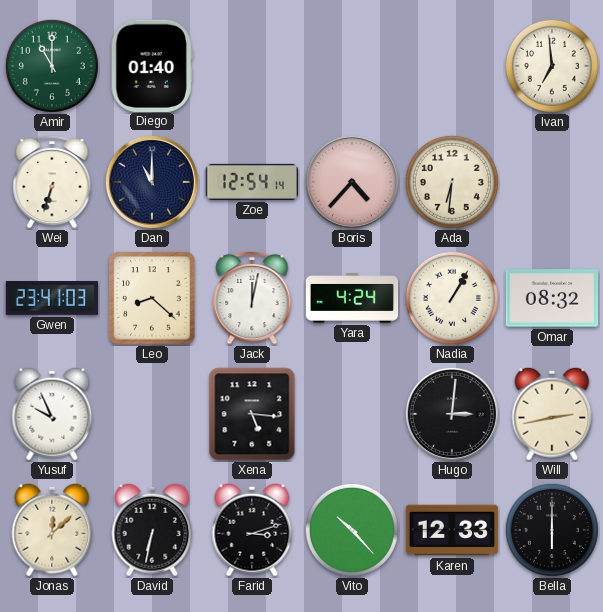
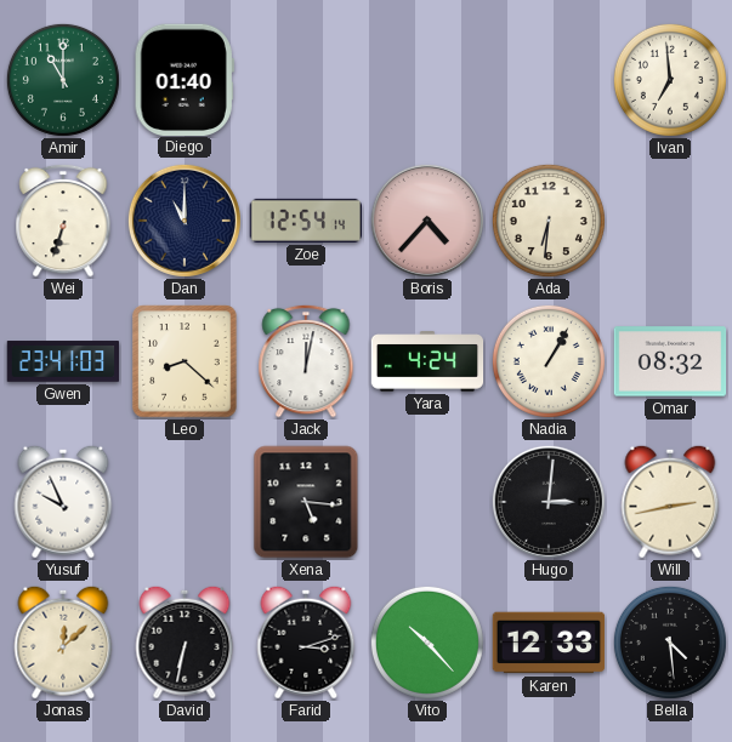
Bella: 6:00 -> 4:29
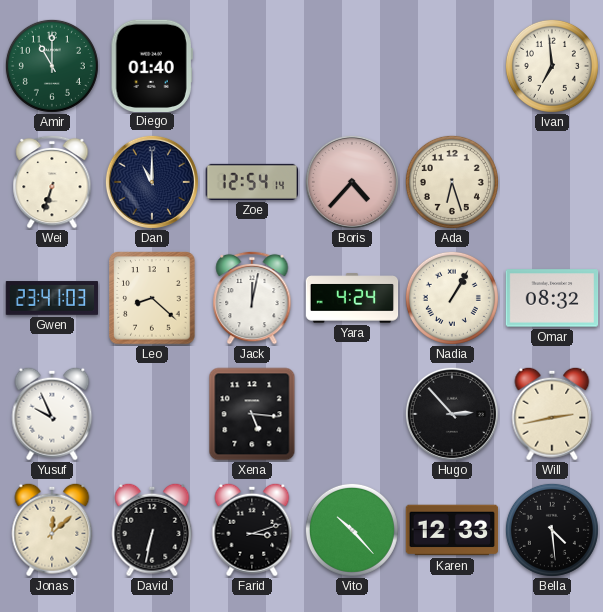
Ada: 6:31 -> 6:27
Hugo: 3:01 -> 2:53
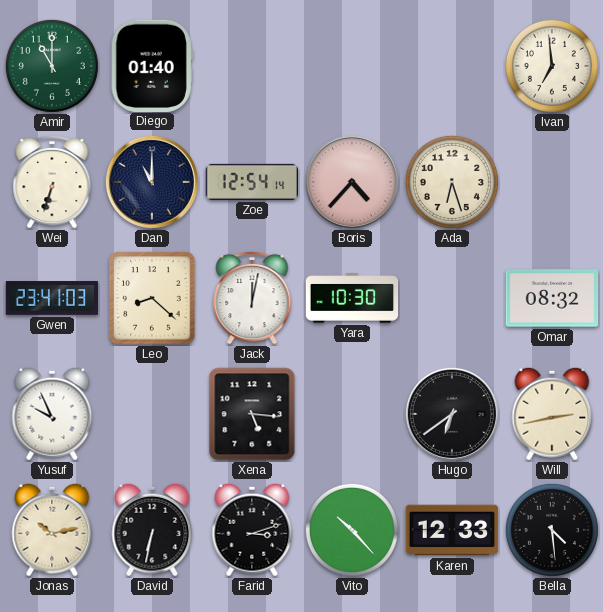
Yara: 4:24 -> 10:30
Nadia: 1:05 -> none
Hugo: 2:53 -> 6:39
Jonas: 12:08 -> 10:13
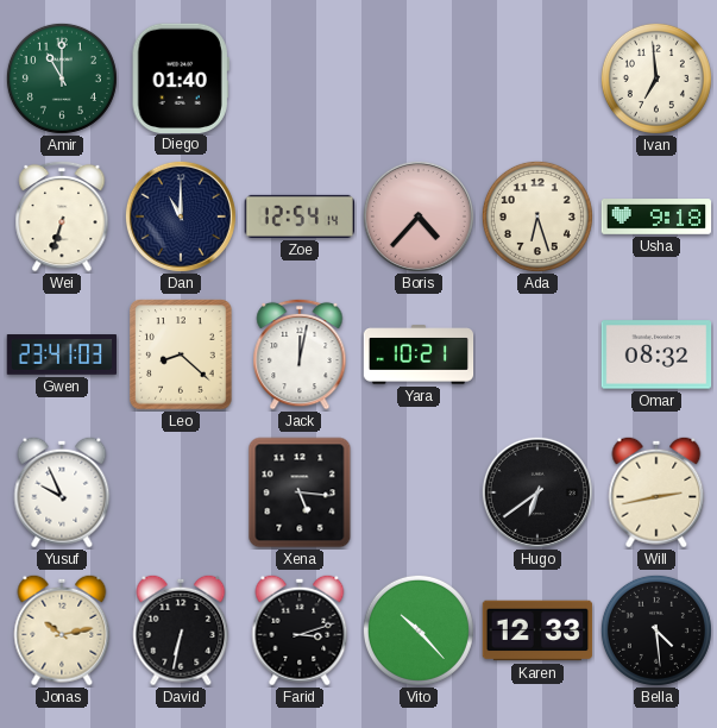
Usha: none -> 9:18
Yara: 10:30 -> 10:21
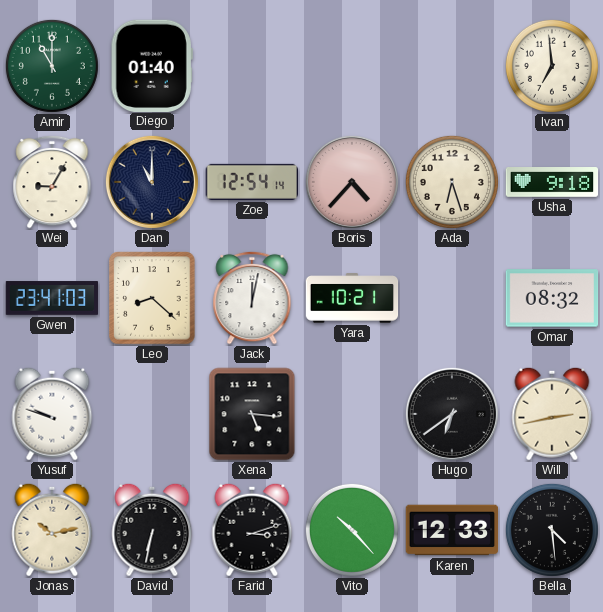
Wei: 6:33 -> 9:05
Yusuf: 9:56 -> 9:48
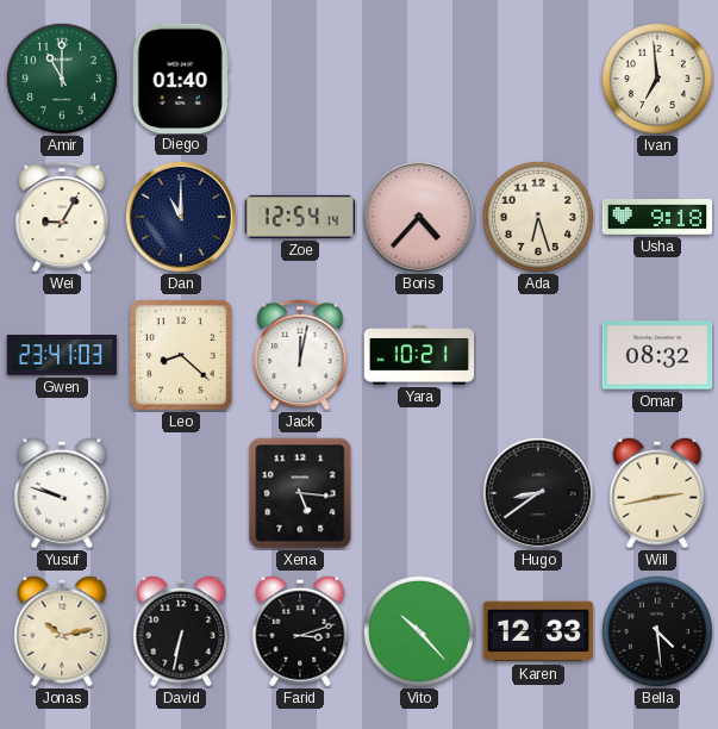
Hugo: 6:39 -> 8:39
